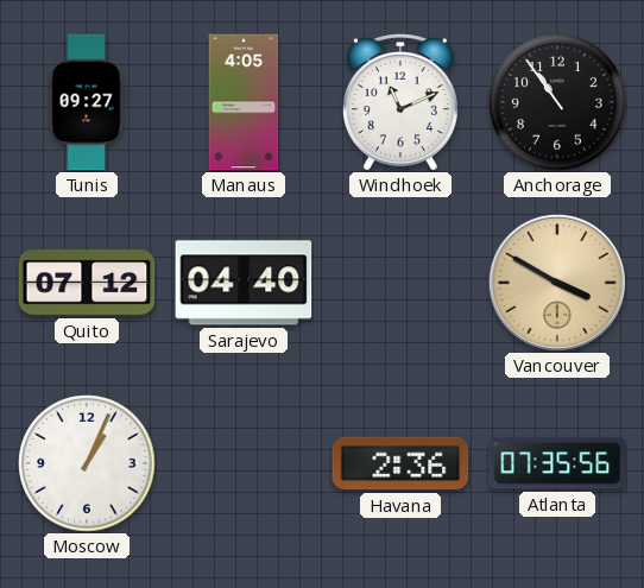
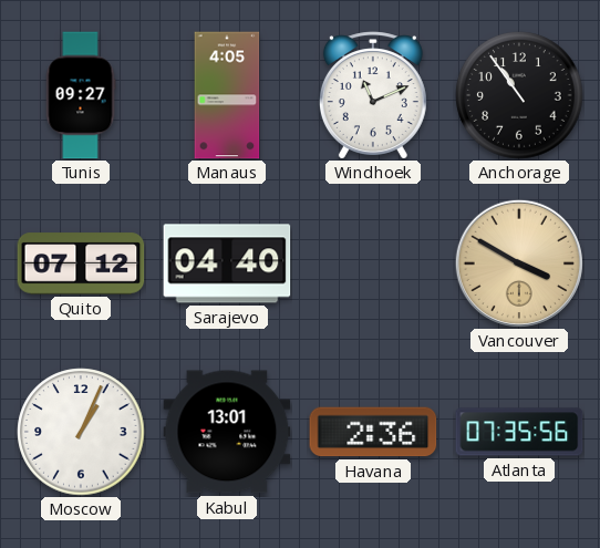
Kabul: none -> 13:01
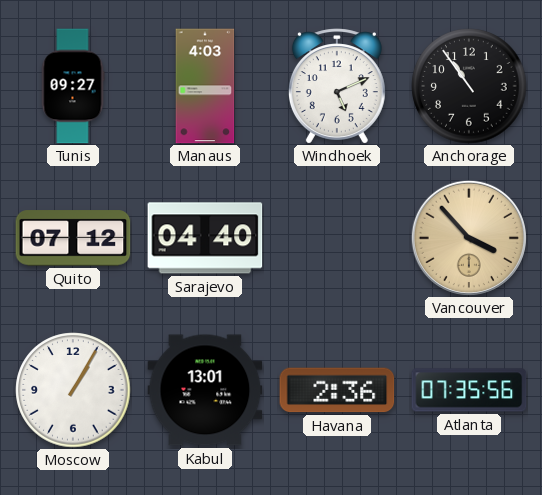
Manaus: 4:05 -> 4:03
Windhoek: 11:11 -> 5:11
Vancouver: 3:50 -> 3:53
Moscow: 1:04 -> 1:05
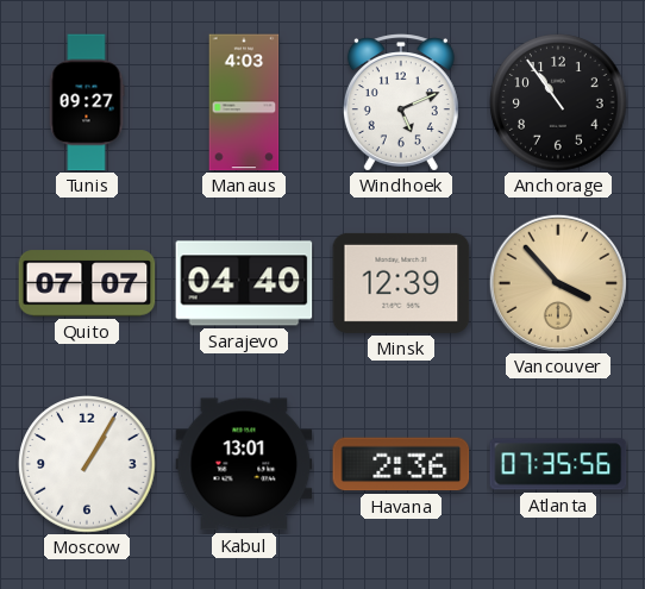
Quito: 07:12 -> 07:07
Minsk: none -> 12:39
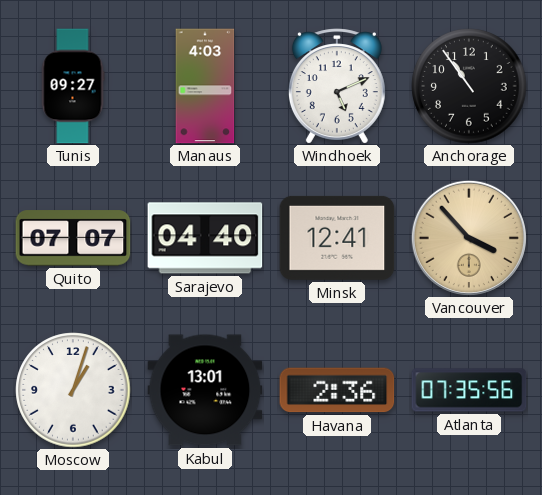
Minsk: 12:39 -> 12:41
Moscow: 1:05 -> 1:03
